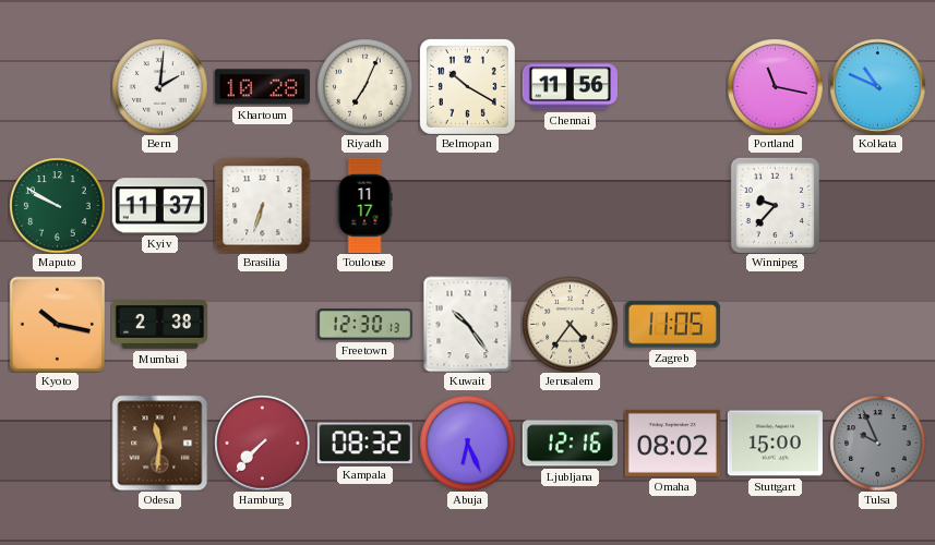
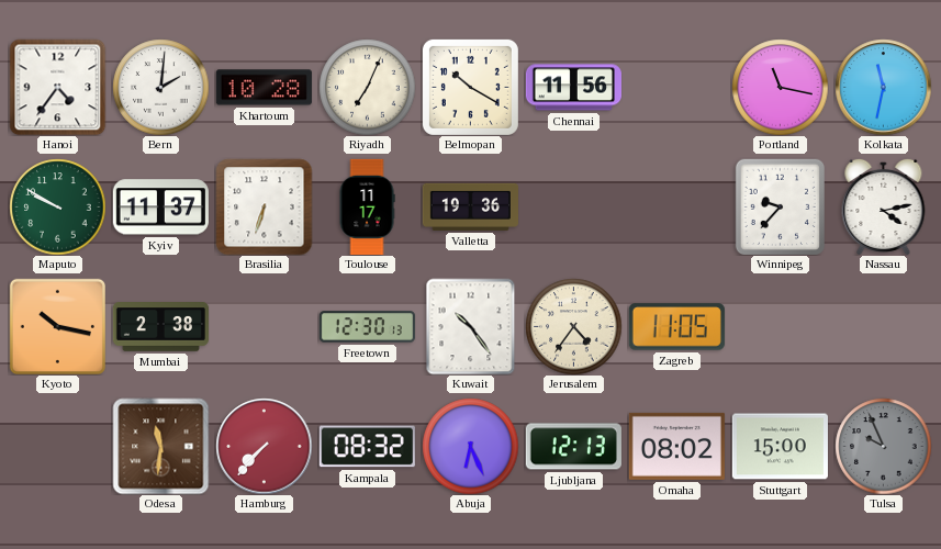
Hanoi: none -> 4:36
Kolkata: 10:49 -> 11:32
Valletta: none -> 19:36
Nassau: none -> 4:13
Ljubljana: 12:16 -> 12:13
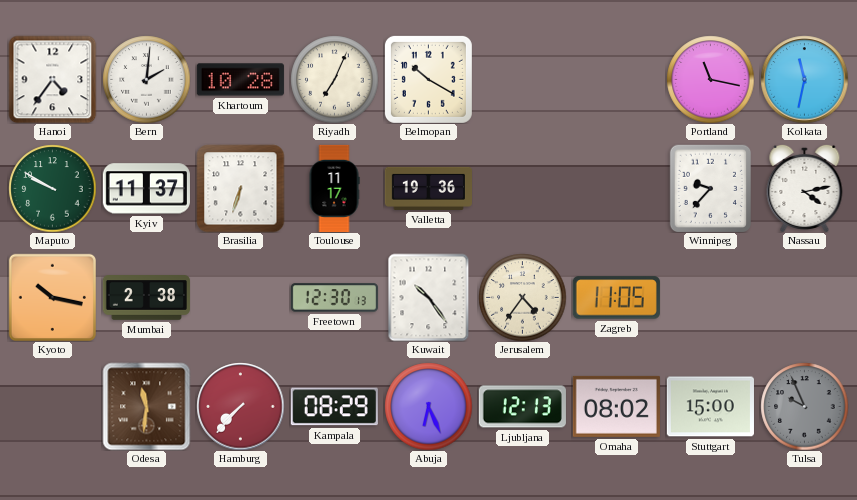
Chennai: 11:56 -> none
Kampala: 08:32 -> 08:29
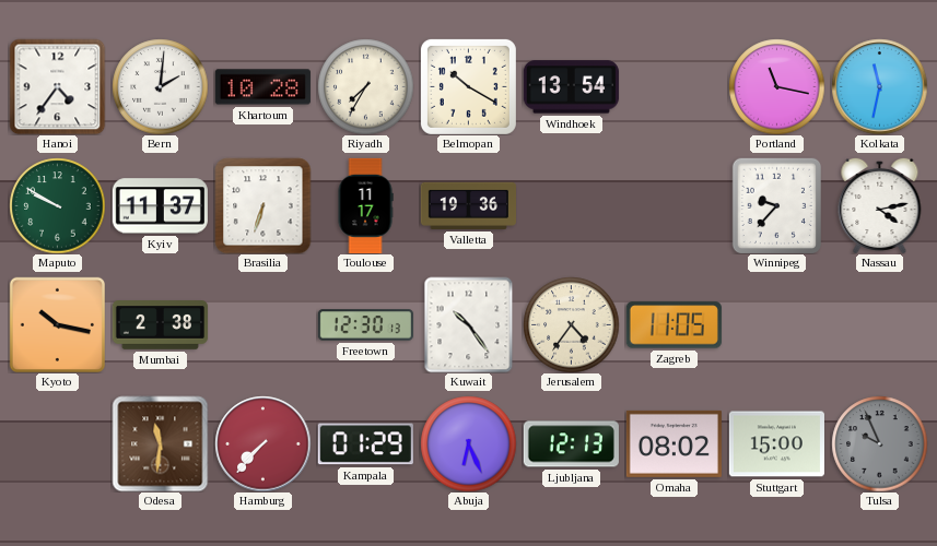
Riyadh: 7:04 -> 7:35
Windhoek: none -> 13:54
Kampala: 08:29 -> 01:29
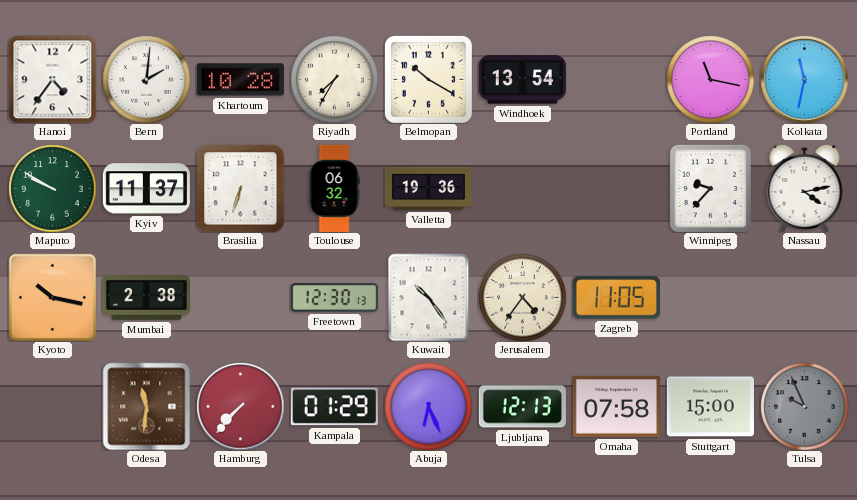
Toulouse: 11:17 -> 06:32
Omaha: 08:02 -> 07:58
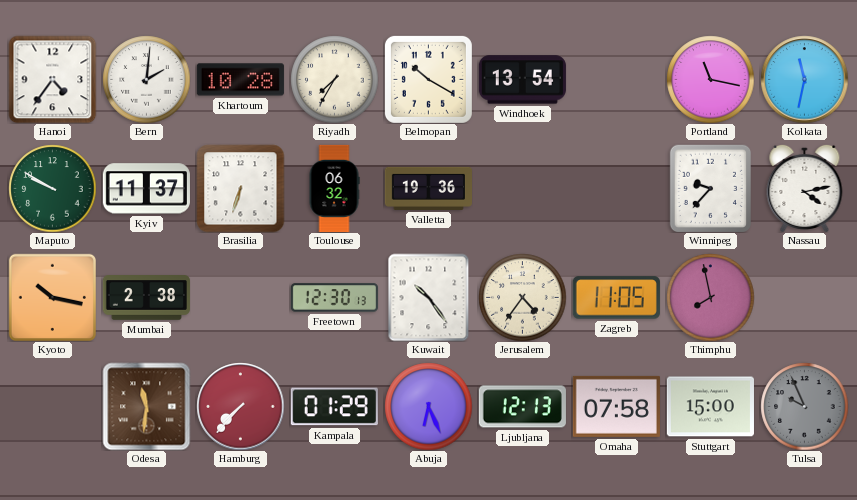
Thimphu: none -> 7:58
